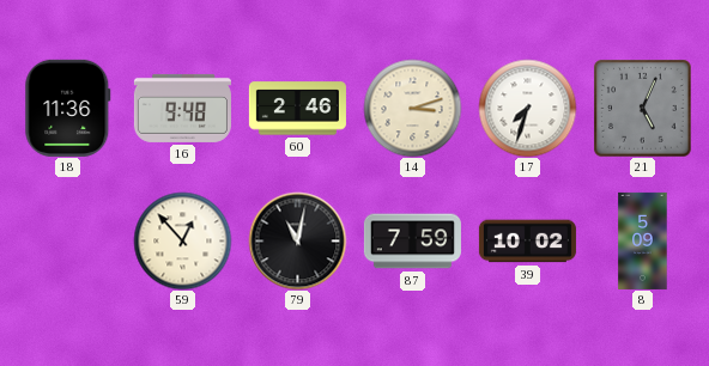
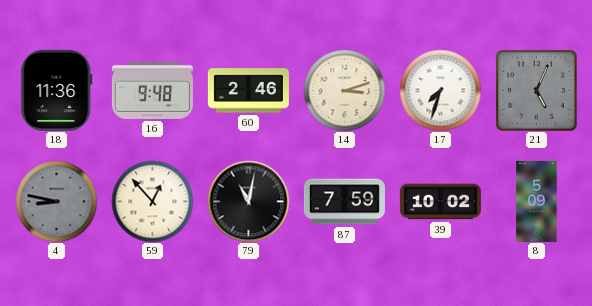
4: none -> 8:47
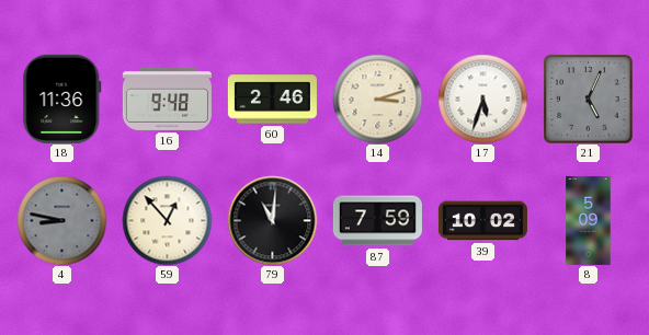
17: 7:33 -> 5:33
79: 11:02 -> 11:01
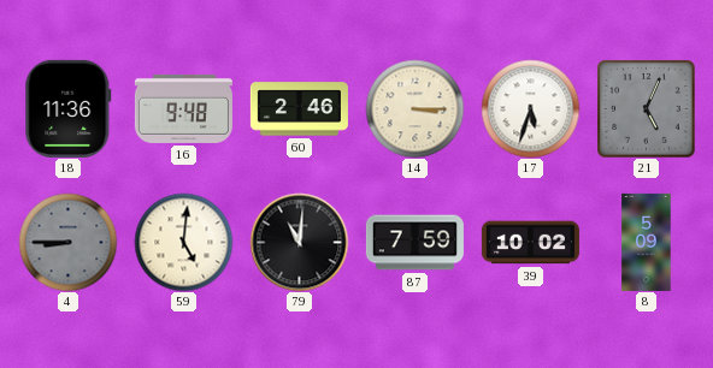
14: 3:12 -> 3:15
4: 8:47 -> 8:45
59: 12:53 -> 5:01
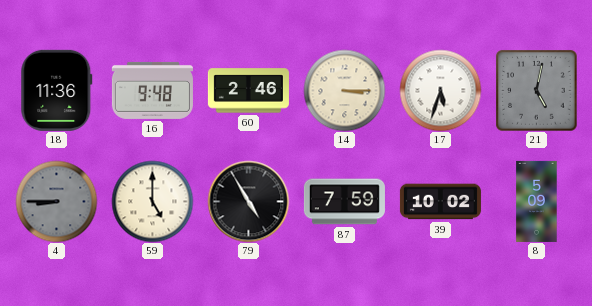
21: 5:04 -> 5:02
59: 5:01 -> 5:00
79: 11:01 -> 4:55
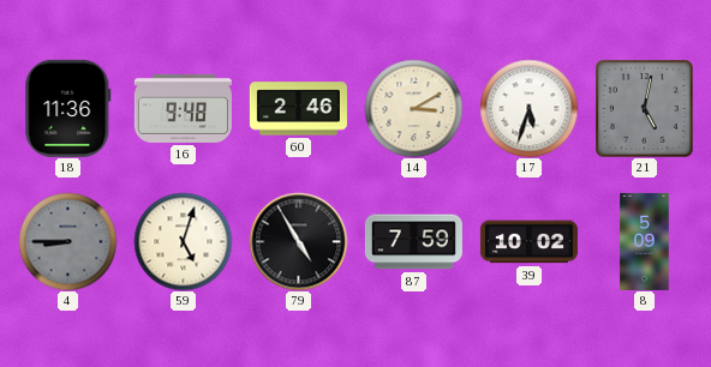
14: 3:15 -> 3:10
59: 5:00 -> 5:03
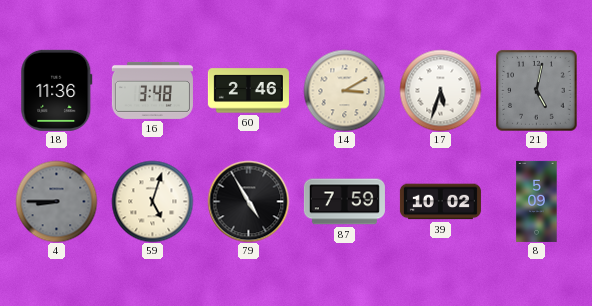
16: 9:48 -> 3:48
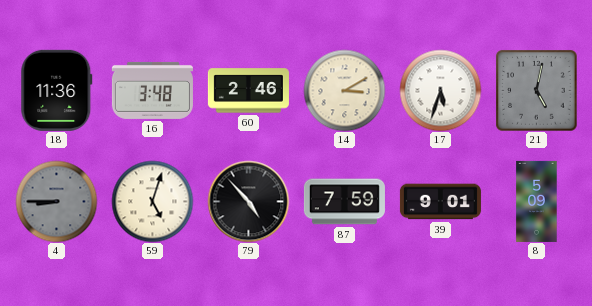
79: 4:55 -> 4:53
39: 10:02 -> 9:01
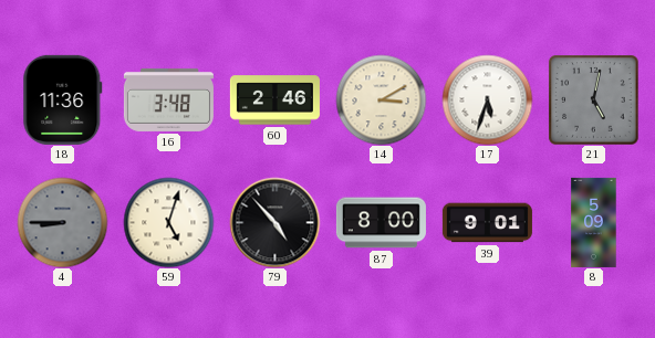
87: 7:59 -> 8:00
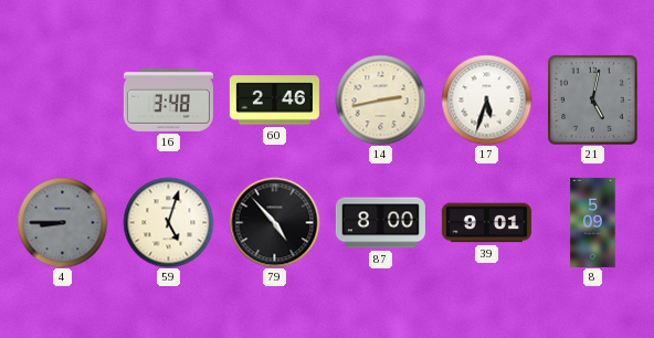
18: 11:36 -> none
14: 3:10 -> 2:43
